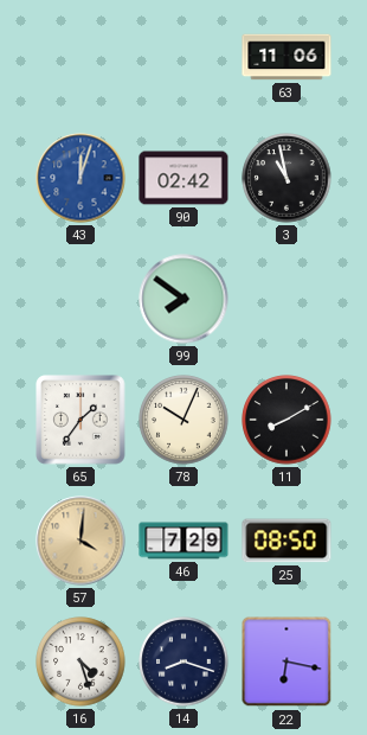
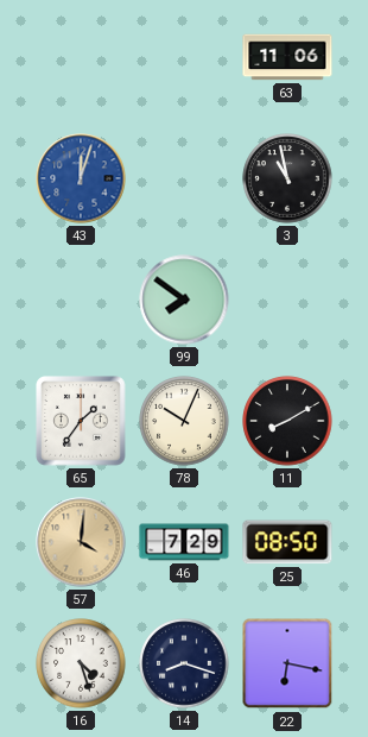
90: 02:42 -> none
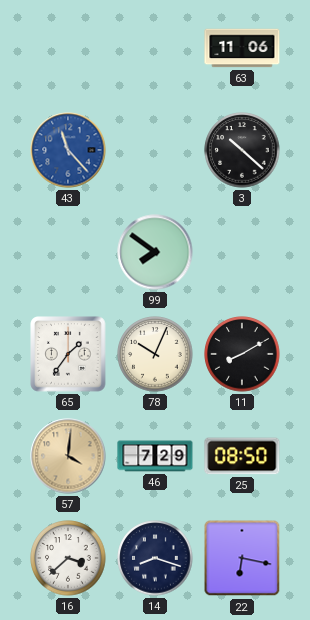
43: 12:03 -> 11:23
3: 10:58 -> 10:22
16: 4:27 -> 3:38
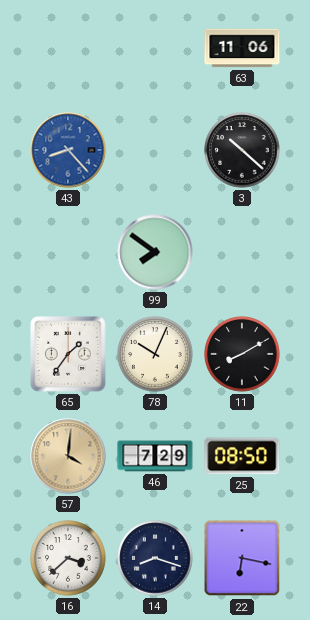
43: 11:23 -> 8:23
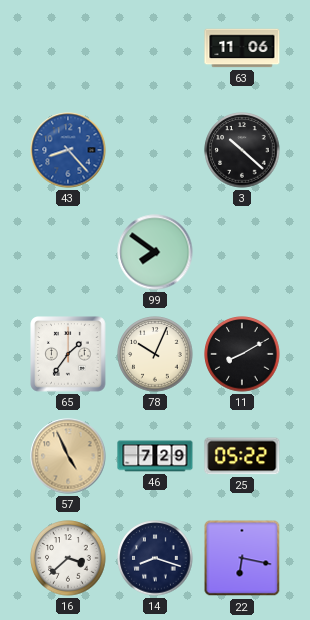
57: 4:01 -> 4:56
25: 08:50 -> 05:22
